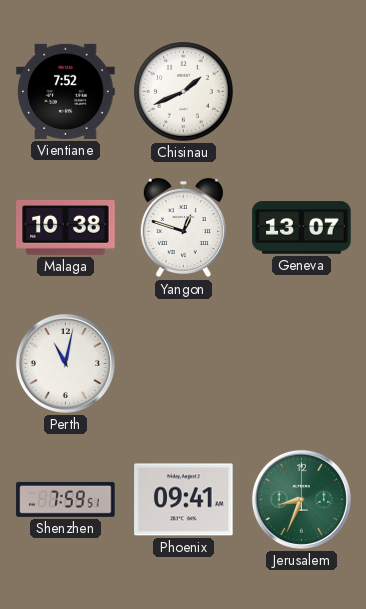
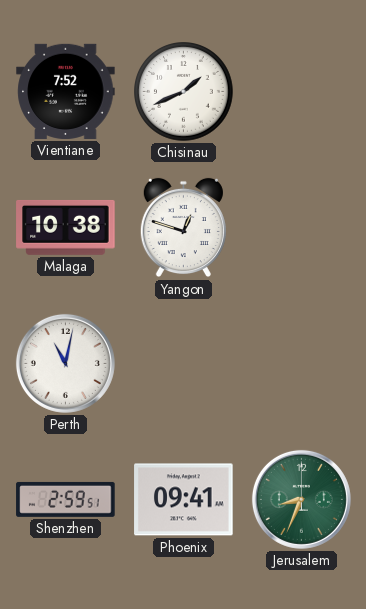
Geneva: 13:07 -> none
Shenzhen: 7:59 -> 2:59
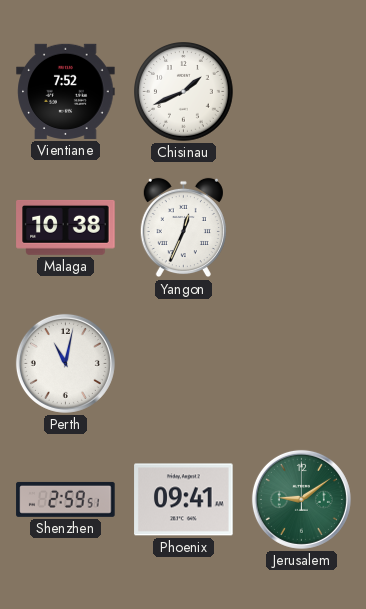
Yangon: 12:48 -> 12:34
Jerusalem: 8:34 -> 9:09
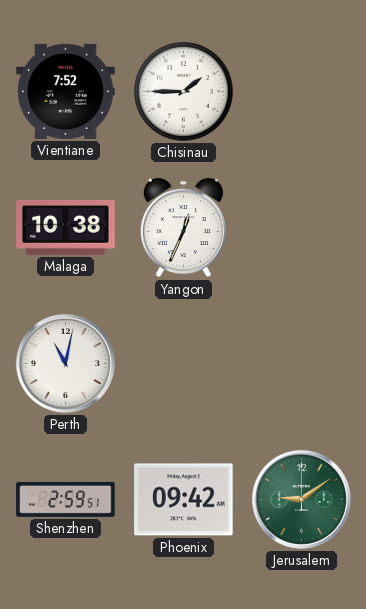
Chisinau: 1:41 -> 1:45
Phoenix: 09:41 -> 09:42
